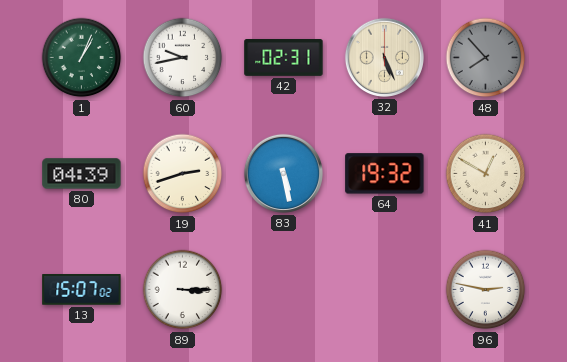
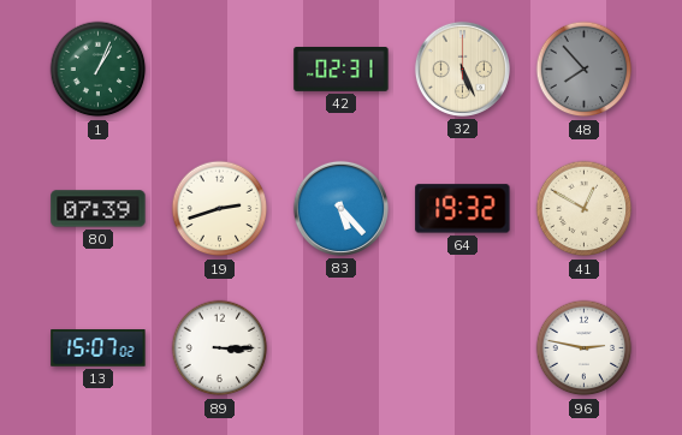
60: 9:43 -> none
80: 04:39 -> 07:39
83: 5:28 -> 5:23
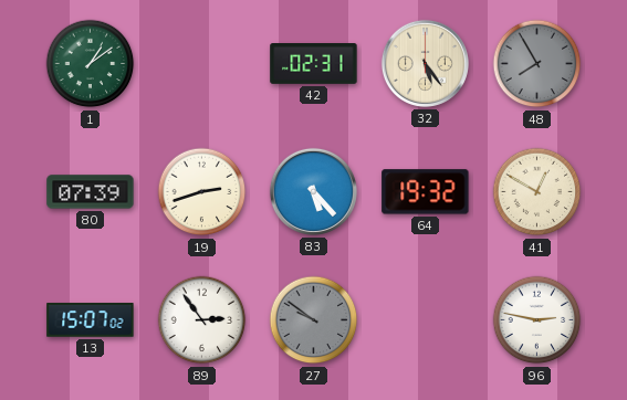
1: 1:04 -> 1:09
32: 5:26 -> 5:24
48: 7:53 -> 7:55
89: 3:15 -> 2:54
27: none -> 9:51
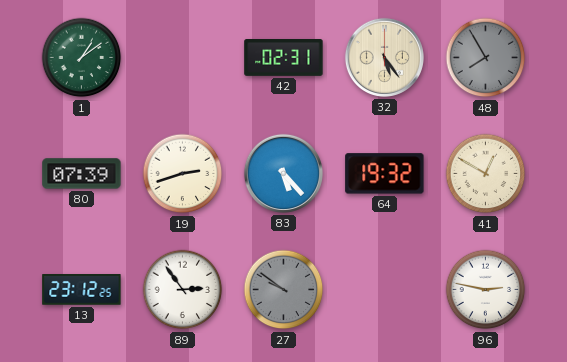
13: 15:07 -> 23:12
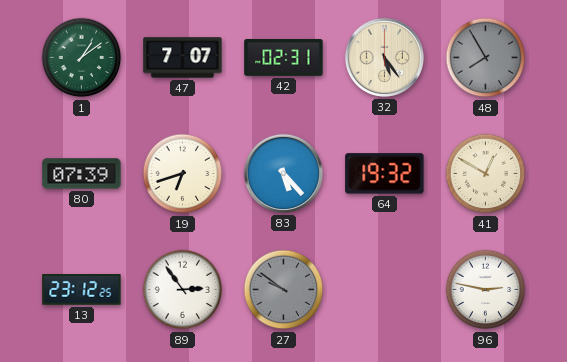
47: none -> 7:07
19: 2:42 -> 6:42
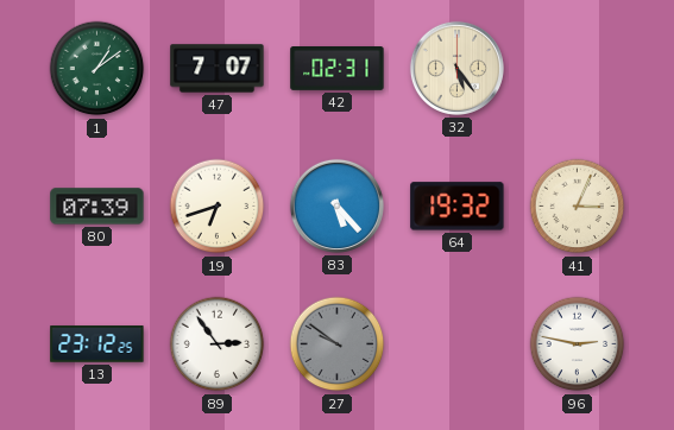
48: 7:55 -> none
41: 12:50 -> 3:04
